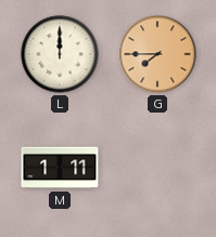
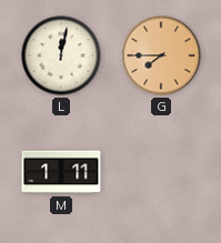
L: 12:00 -> 12:02
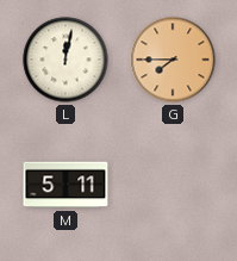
M: 1:11 -> 5:11
